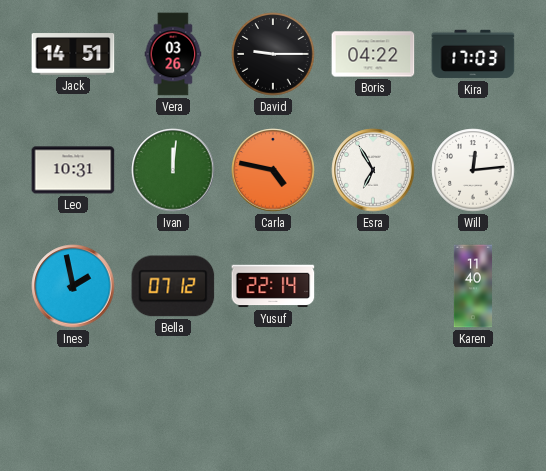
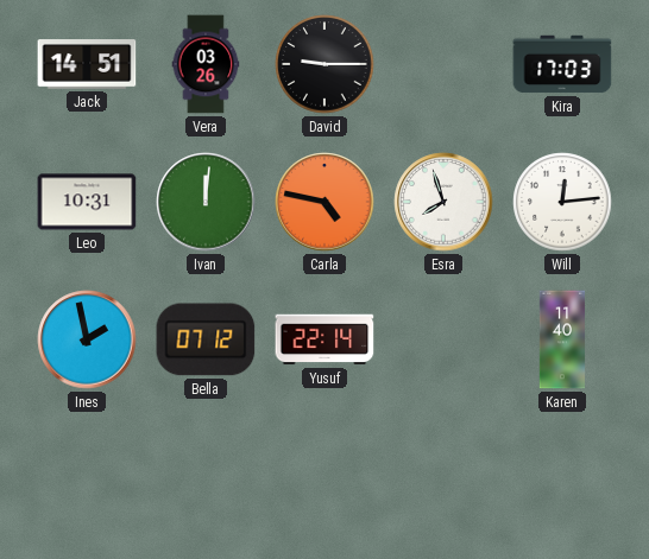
Boris: 04:22 -> none
Esra: 6:55 -> 7:57
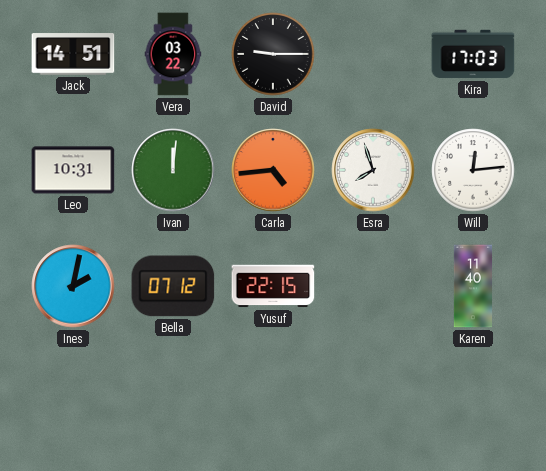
Vera: 03:26 -> 03:22
Carla: 4:47 -> 4:44
Ines: 1:58 -> 2:02
Yusuf: 22:14 -> 22:15
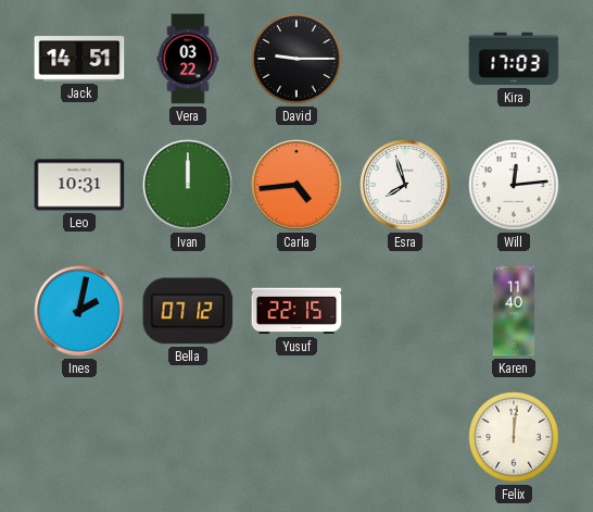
Ivan: 12:01 -> 12:00
Felix: none -> 12:01
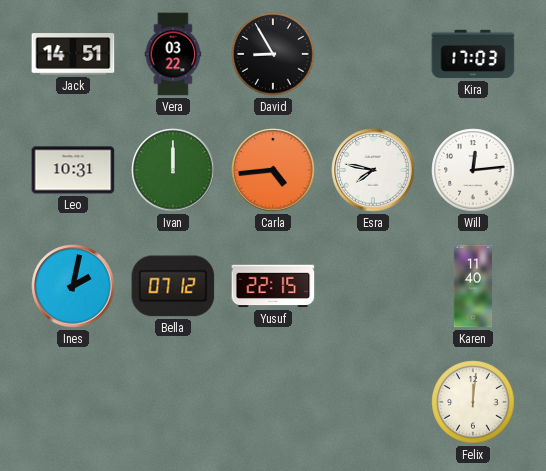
David: 9:15 -> 8:55
Esra: 7:57 -> 7:47
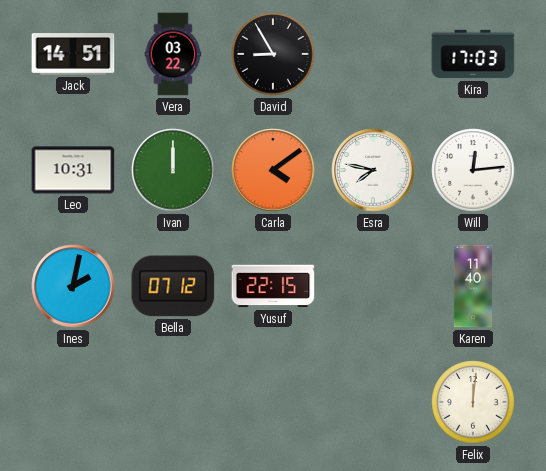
Carla: 4:44 -> 4:09
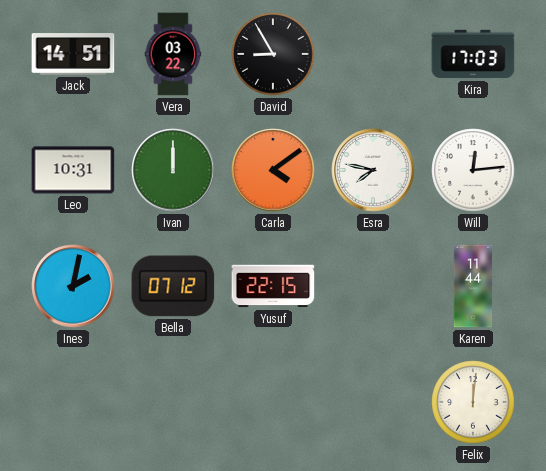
Karen: 11:40 -> 11:44
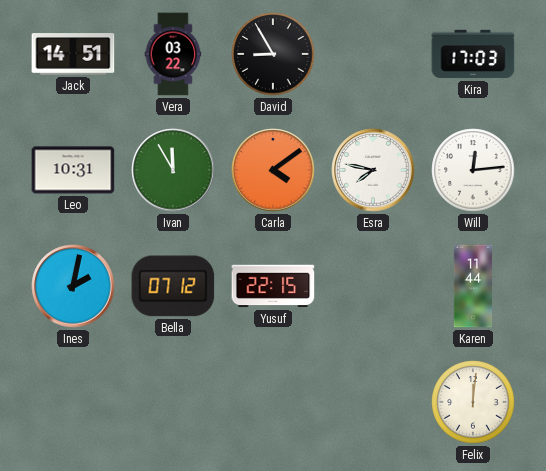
Ivan: 12:00 -> 11:55
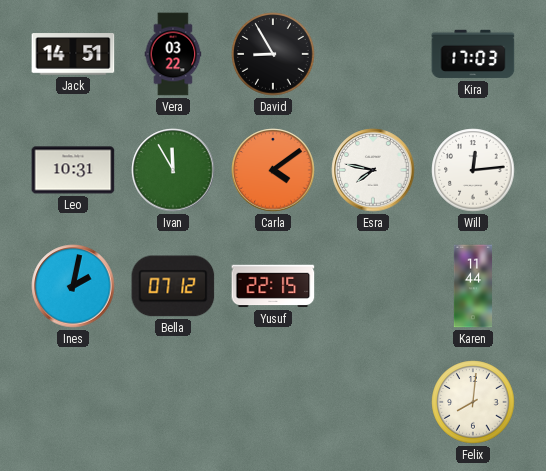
Felix: 12:01 -> 8:01
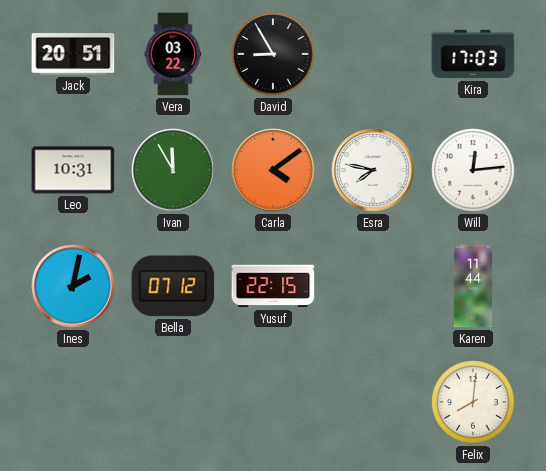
Jack: 14:51 -> 20:51
